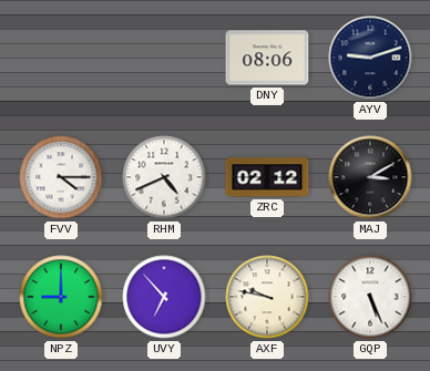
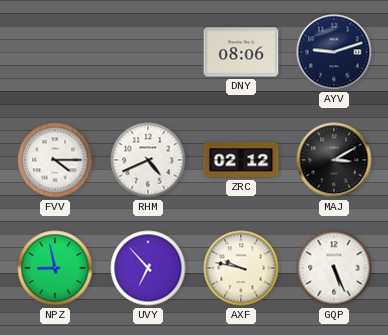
NPZ: 9:00 -> 8:58
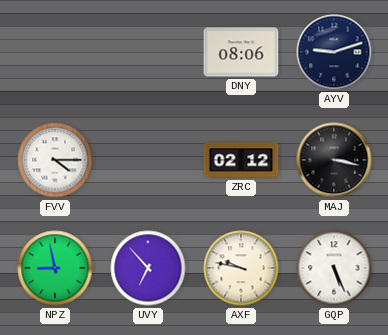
RHM: 4:41 -> none
MAJ: 3:10 -> 3:17
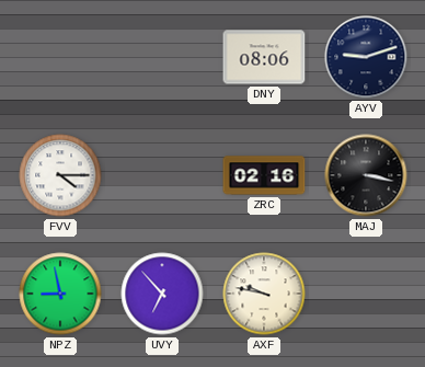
ZRC: 02:12 -> 02:16
GQP: 5:26 -> none
